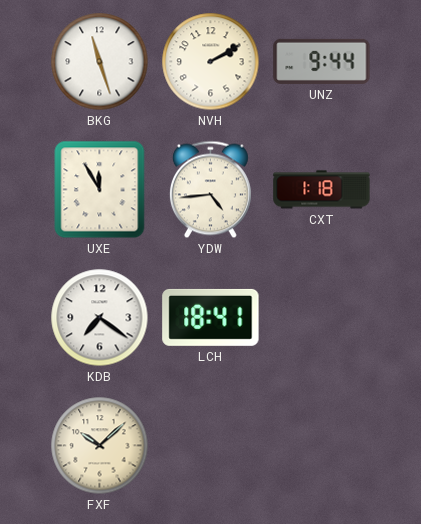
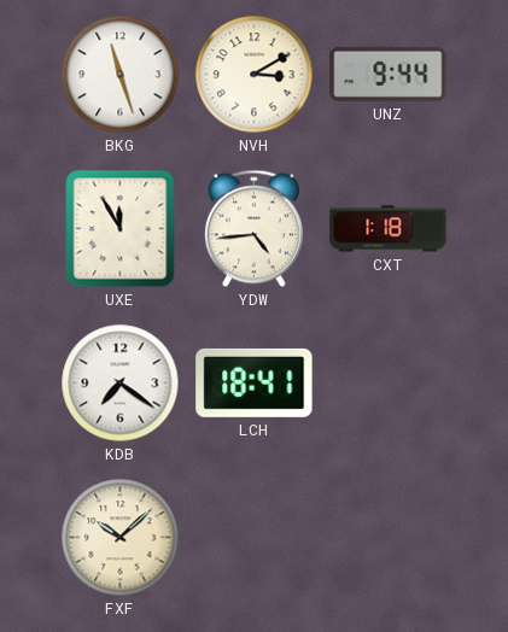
NVH: 2:10 -> 3:10
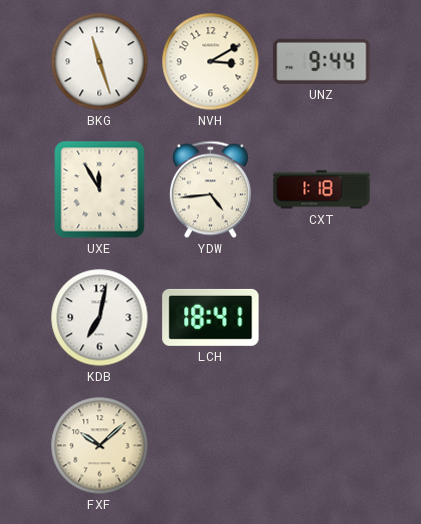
KDB: 7:21 -> 7:02
